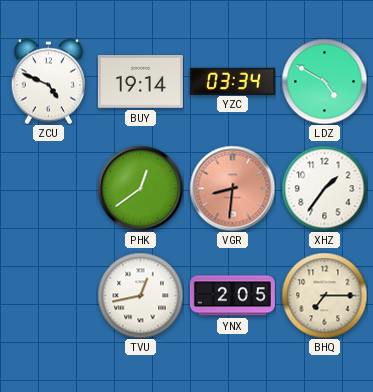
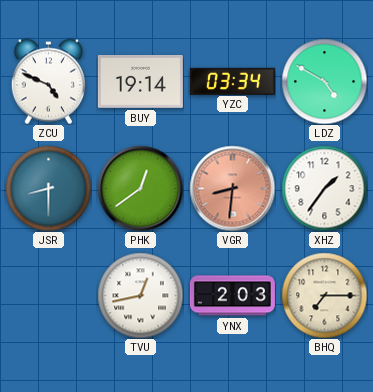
JSR: none -> 8:30
YNX: 2:05 -> 2:03
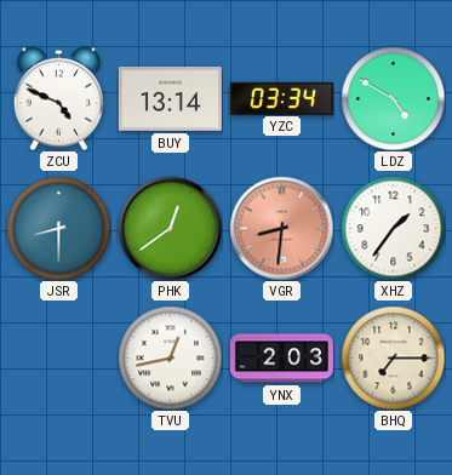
BUY: 19:14 -> 13:14
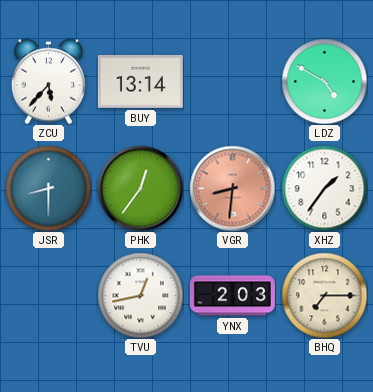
ZCU: 4:49 -> 5:37
YZC: 03:34 -> none
PHK: 12:39 -> 12:36
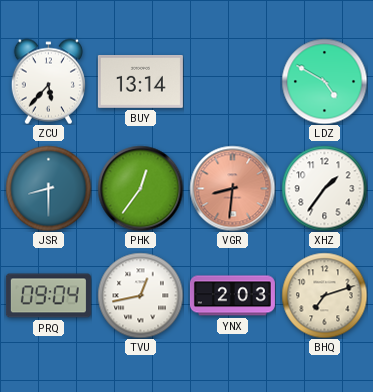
PRQ: none -> 09:04
BHQ: 7:15 -> 7:12
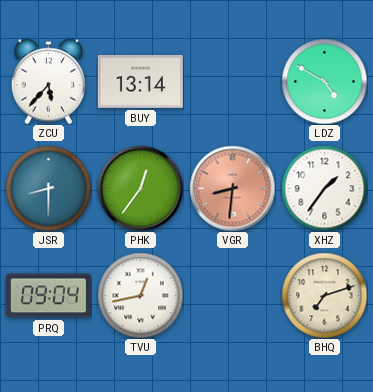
YNX: 2:03 -> none
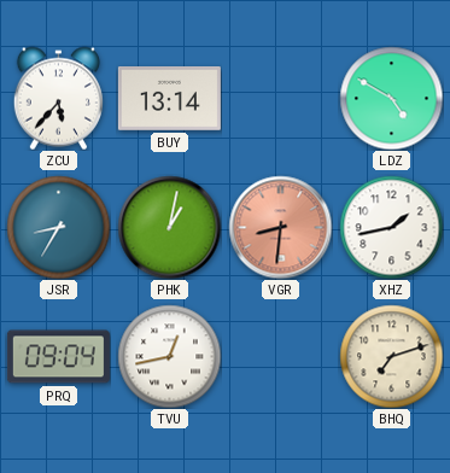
JSR: 8:30 -> 8:35
PHK: 12:36 -> 1:02
XHZ: 1:36 -> 1:43
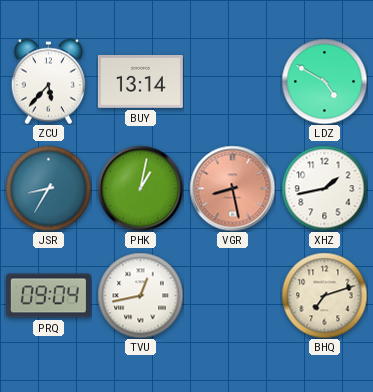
VGR: 8:31 -> 8:28
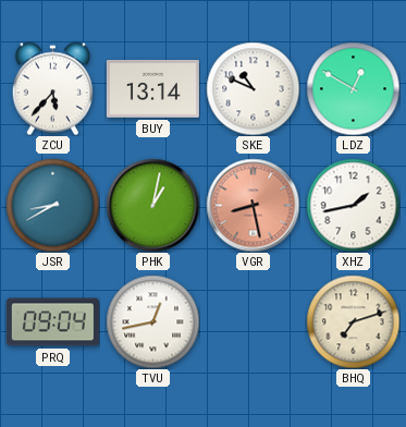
SKE: none -> 10:49
LDZ: 4:50 -> 12:50
JSR: 8:35 -> 8:40
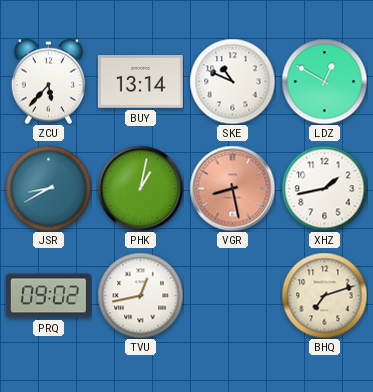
PRQ: 09:04 -> 09:02
